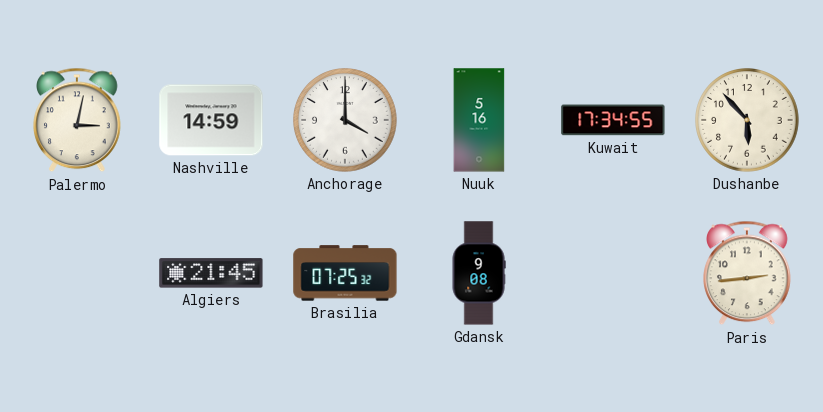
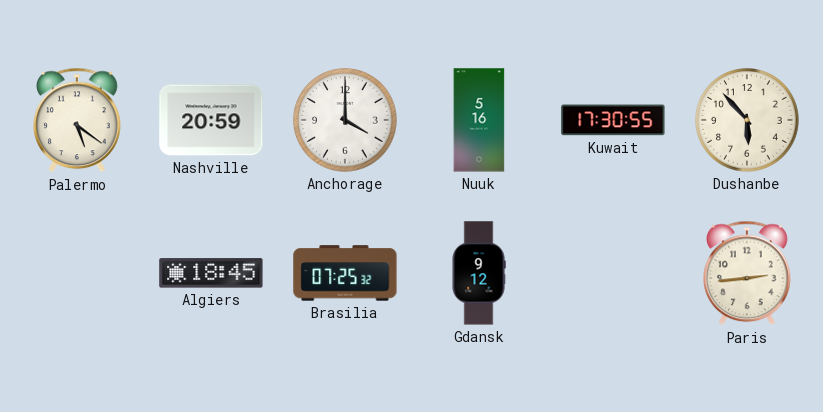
Palermo: 3:02 -> 5:21
Nashville: 14:59 -> 20:59
Kuwait: 17:34 -> 17:30
Algiers: 21:45 -> 18:45
Gdansk: 9:08 -> 9:12
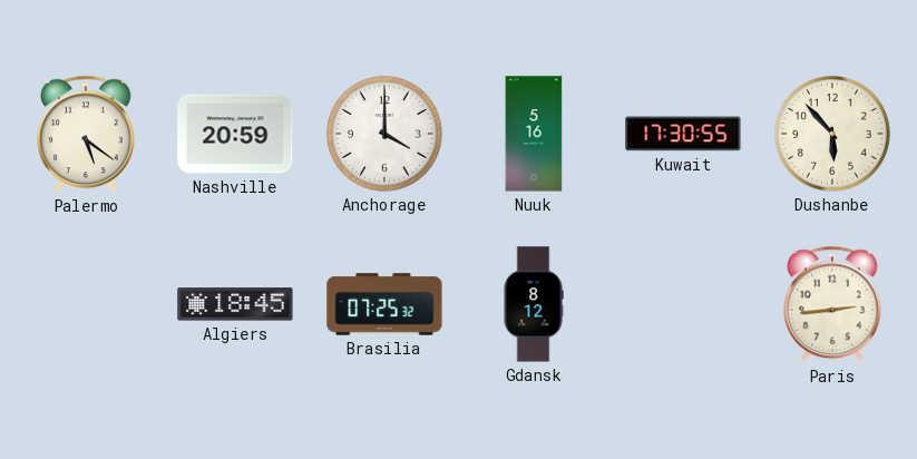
Gdansk: 9:12 -> 8:12
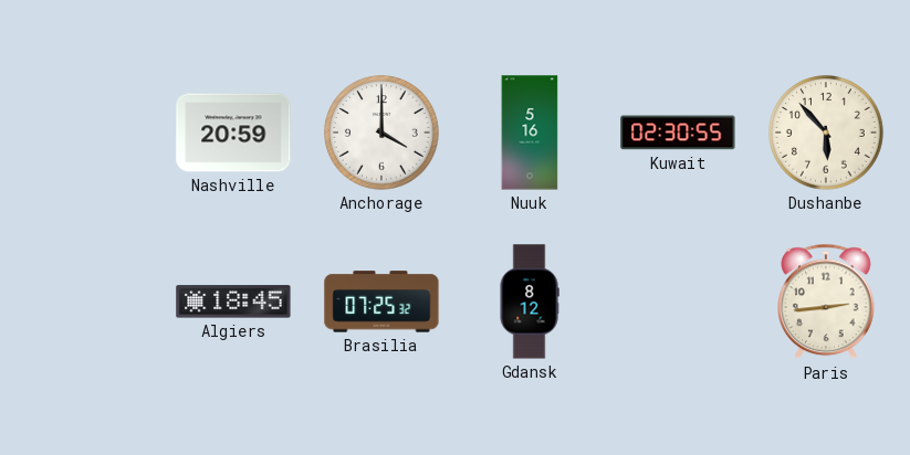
Palermo: 5:21 -> none
Kuwait: 17:30 -> 02:30
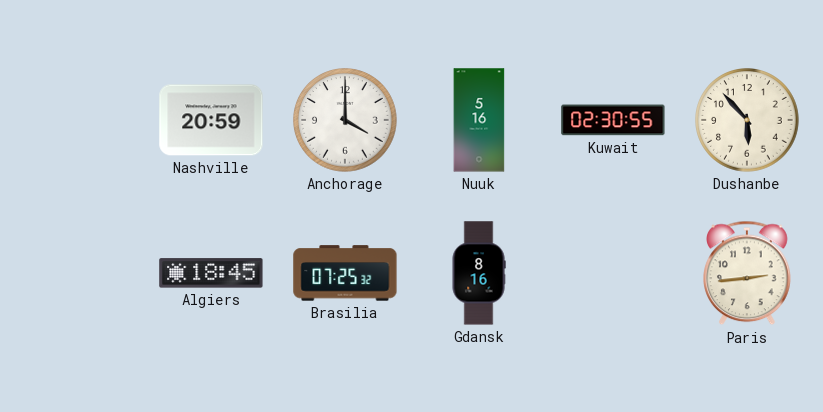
Gdansk: 8:12 -> 8:16
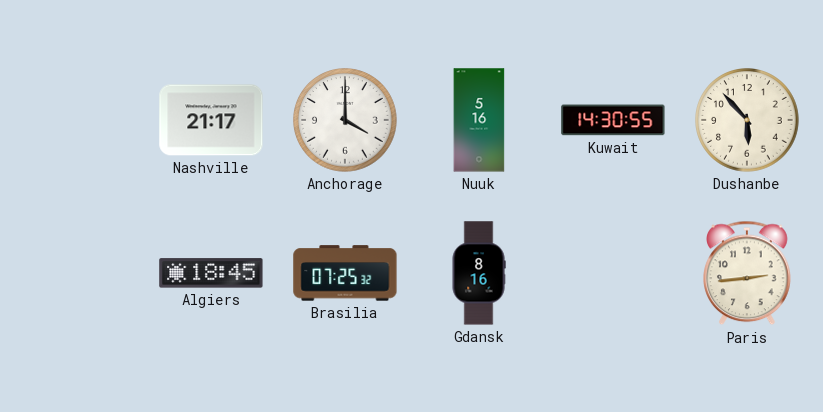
Nashville: 20:59 -> 21:17
Kuwait: 02:30 -> 14:30
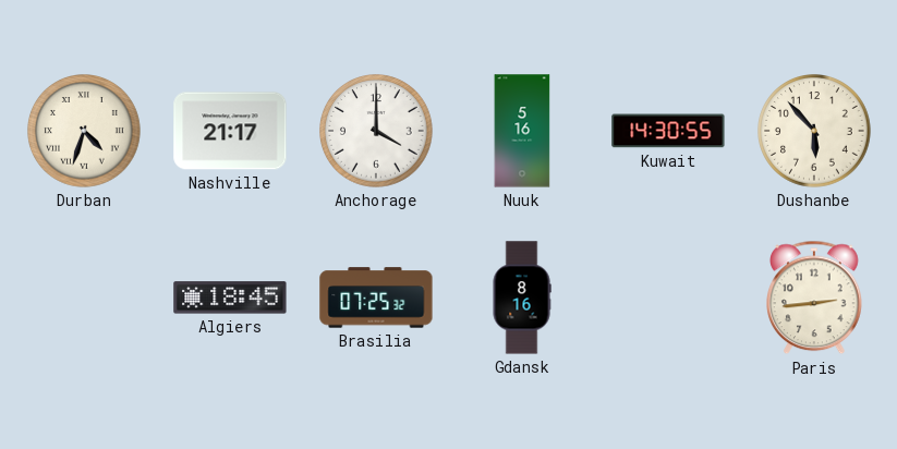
Durban: none -> 4:33
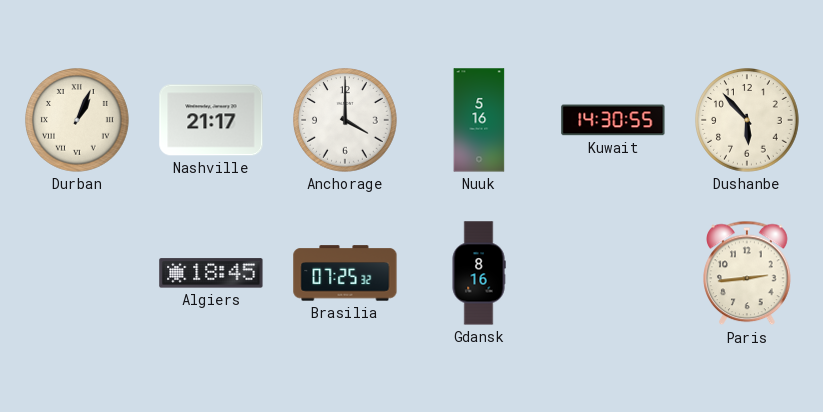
Durban: 4:33 -> 1:04
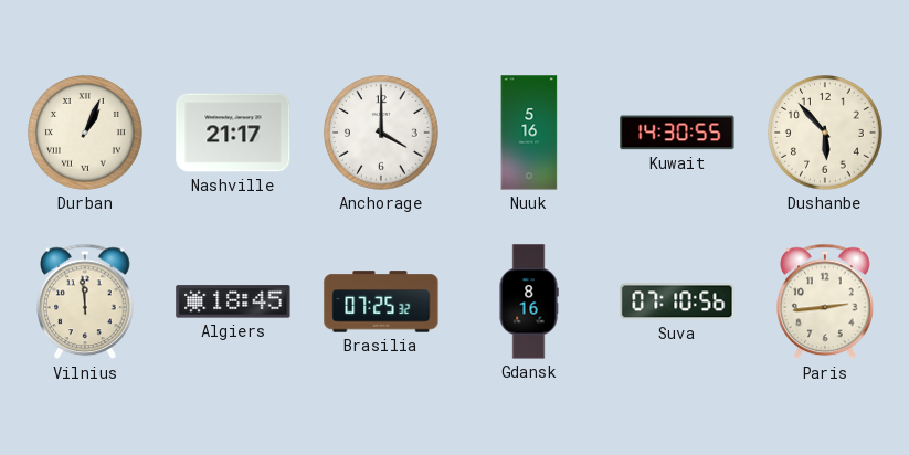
Vilnius: none -> 11:59
Suva: none -> 07:10
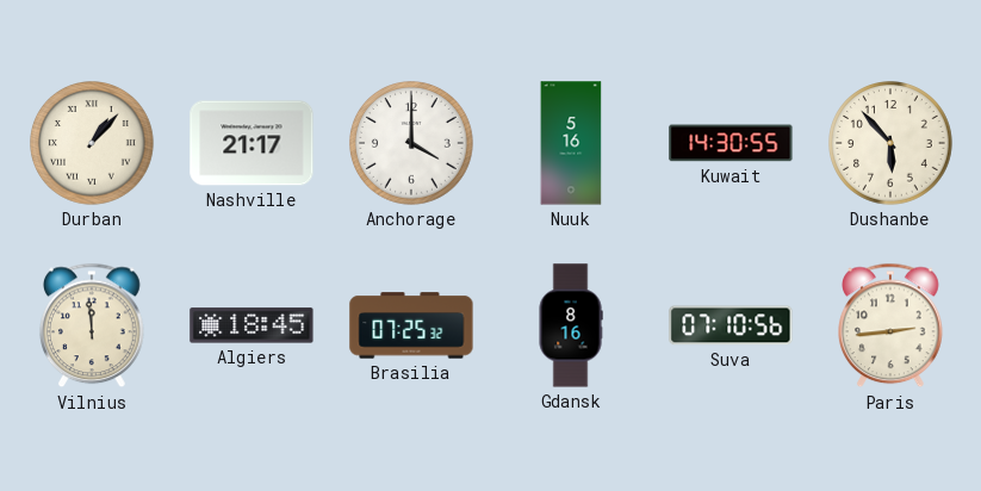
Durban: 1:04 -> 1:07
